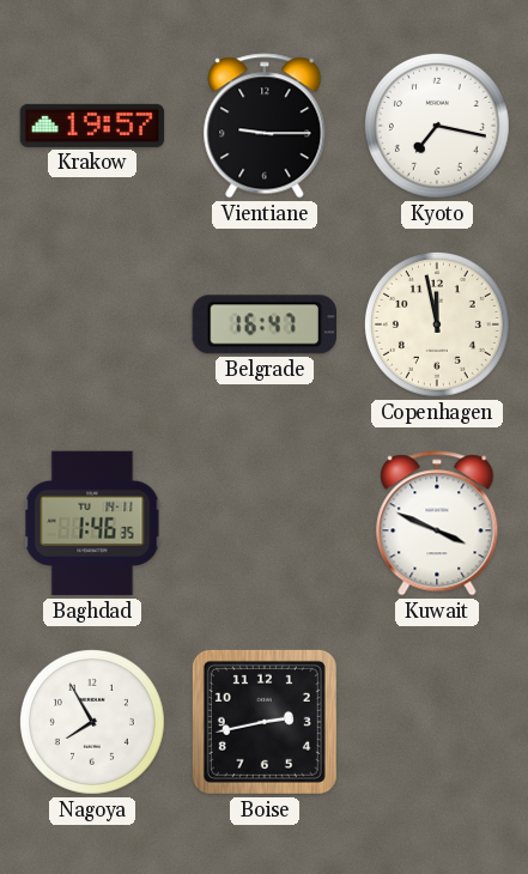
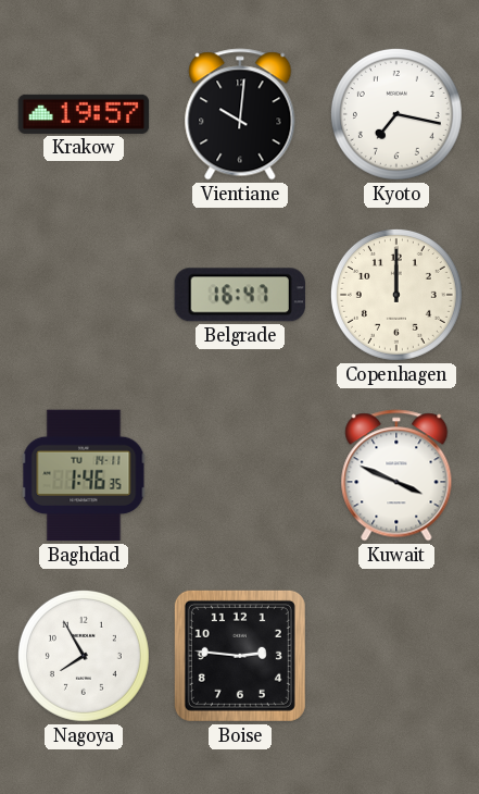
Vientiane: 9:15 -> 10:01
Copenhagen: 11:58 -> 12:00
Boise: 2:43 -> 2:46
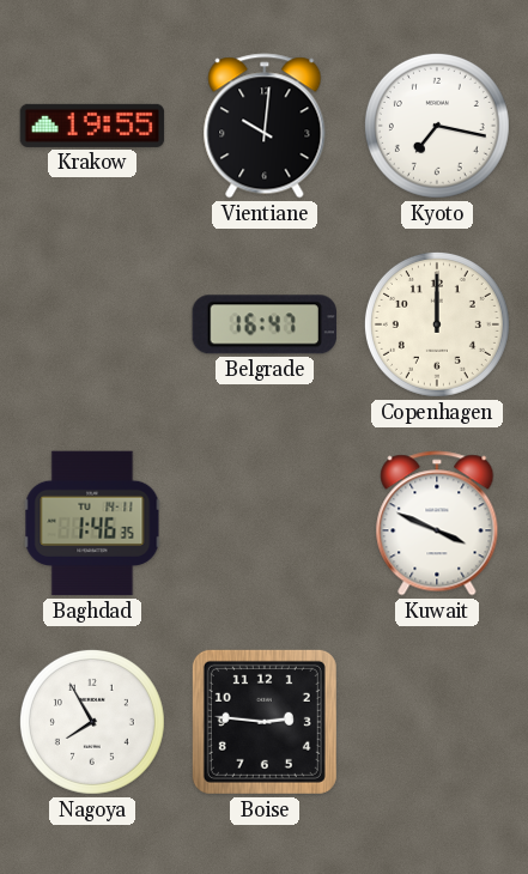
Krakow: 19:57 -> 19:55
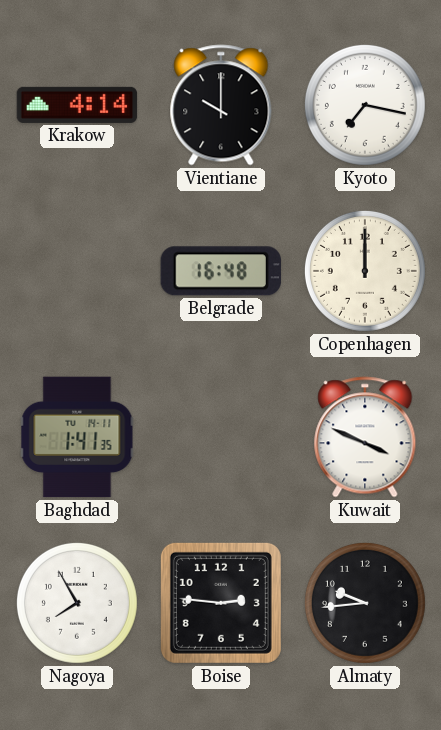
Krakow: 19:55 -> 4:14
Vientiane: 10:01 -> 10:00
Belgrade: 16:47 -> 16:48
Baghdad: 1:46 -> 1:41
Almaty: none -> 9:44
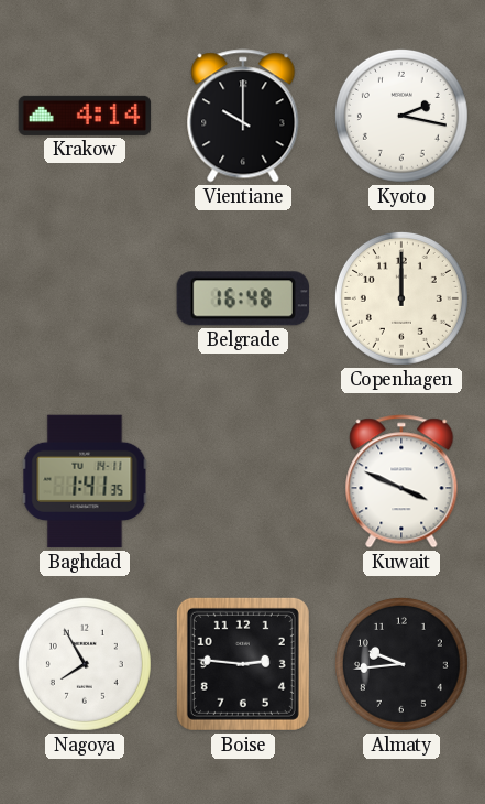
Kyoto: 7:17 -> 2:17
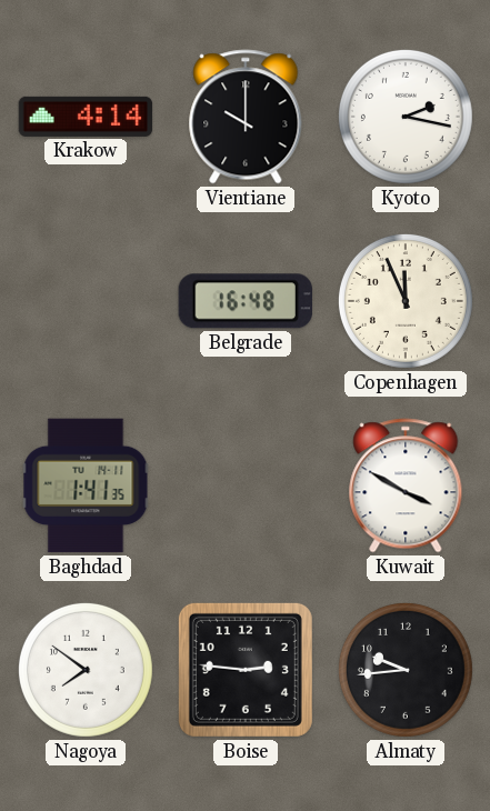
Copenhagen: 12:00 -> 11:56
Kuwait: 3:49 -> 3:50
Nagoya: 7:55 -> 7:51
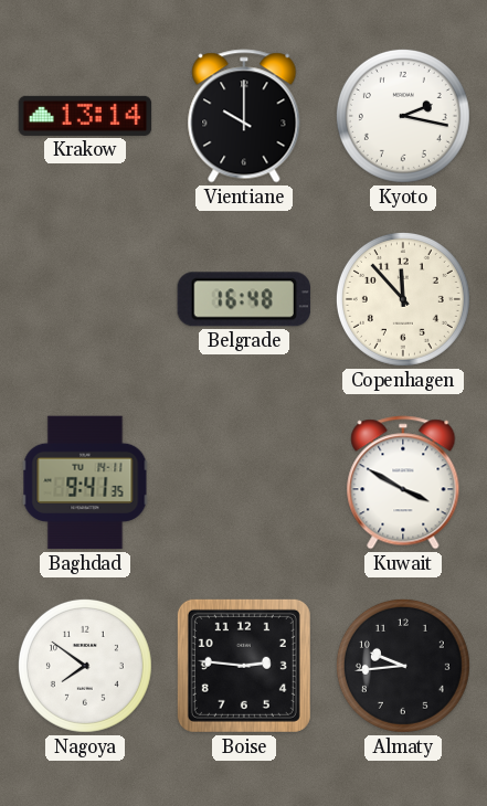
Krakow: 4:14 -> 13:14
Copenhagen: 11:56 -> 11:53
Baghdad: 1:41 -> 9:41
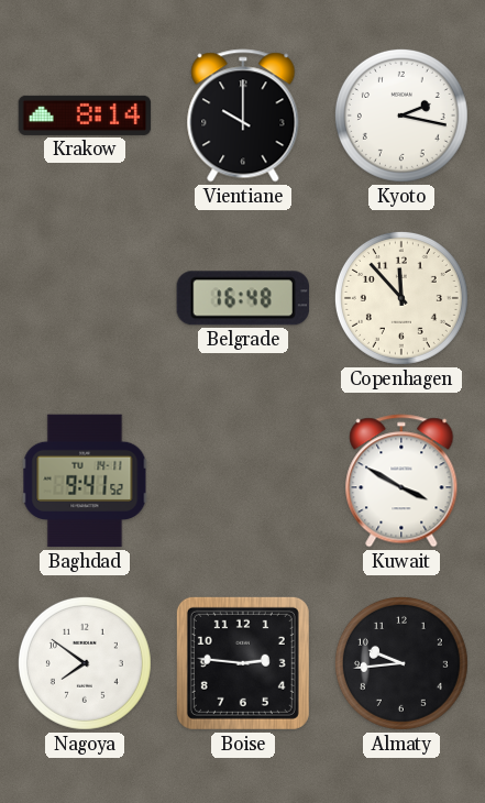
Krakow: 13:14 -> 8:14
Baghdad: 9:41:35 -> 9:41:52
